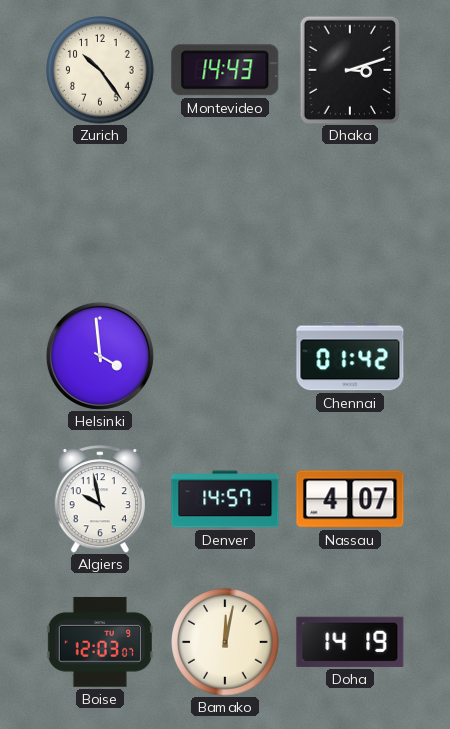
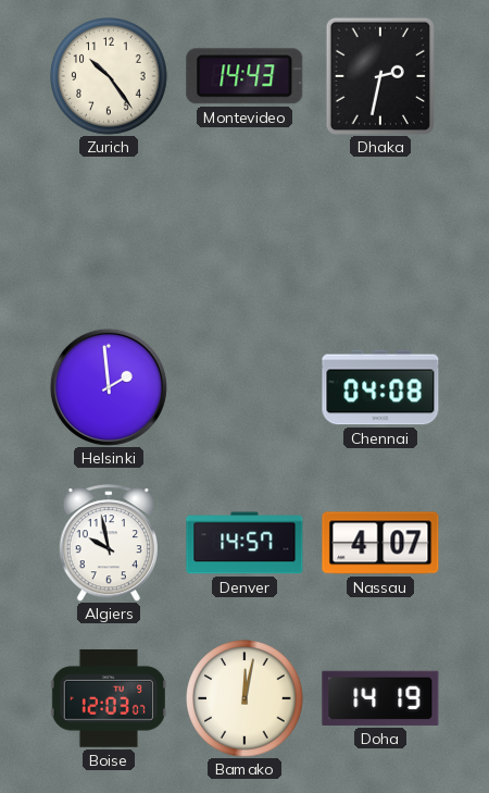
Dhaka: 3:12 -> 2:32
Helsinki: 3:59 -> 1:59
Chennai: 01:42 -> 04:08
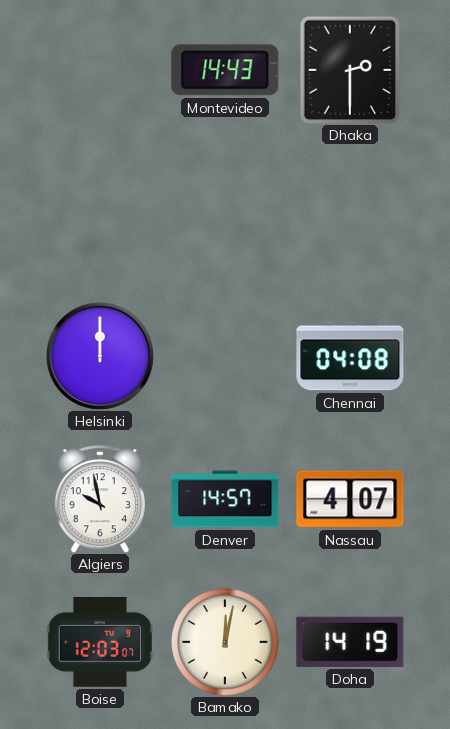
Zurich: 10:24 -> none
Dhaka: 2:32 -> 2:30
Helsinki: 1:59 -> 12:00
